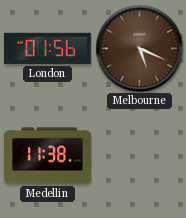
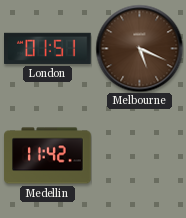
London: 01:56 -> 01:51
Medellin: 11:38 -> 11:42
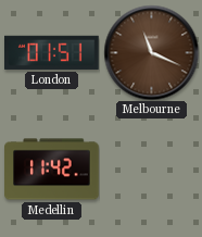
Melbourne: 5:19 -> 11:19
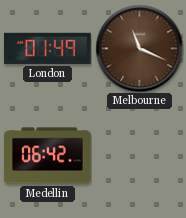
London: 01:51 -> 01:49
Medellin: 11:42 -> 06:42
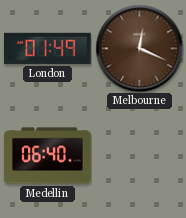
Melbourne: 11:19 -> 12:19
Medellin: 06:42 -> 06:40
